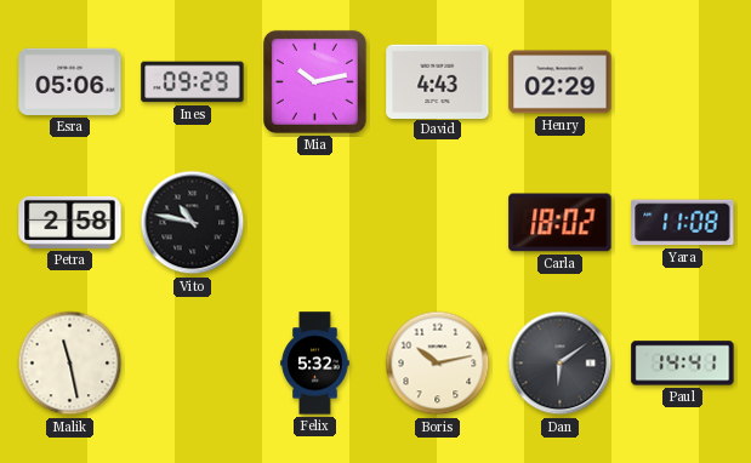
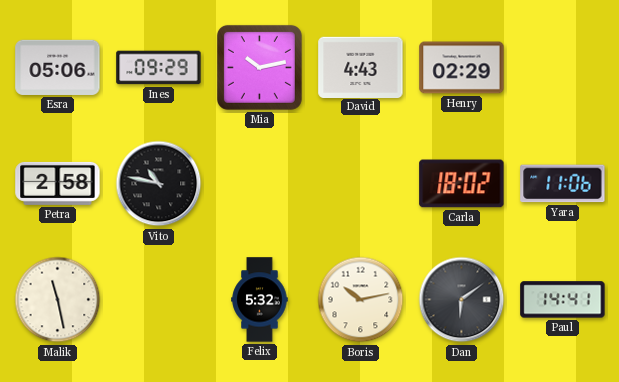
Yara: 11:08 -> 11:06
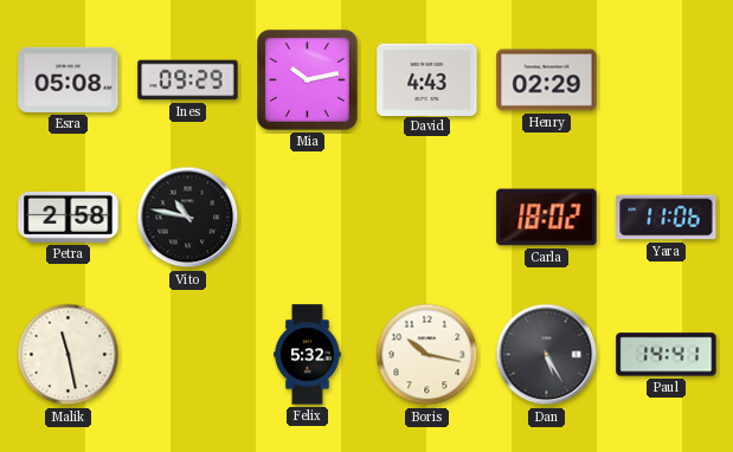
Esra: 05:06 -> 05:08
Boris: 10:13 -> 10:17
Dan: 6:09 -> 5:25
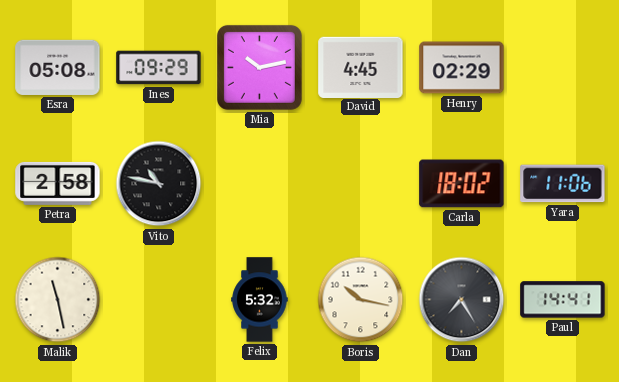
David: 4:43 -> 4:45
Dan: 5:25 -> 7:25
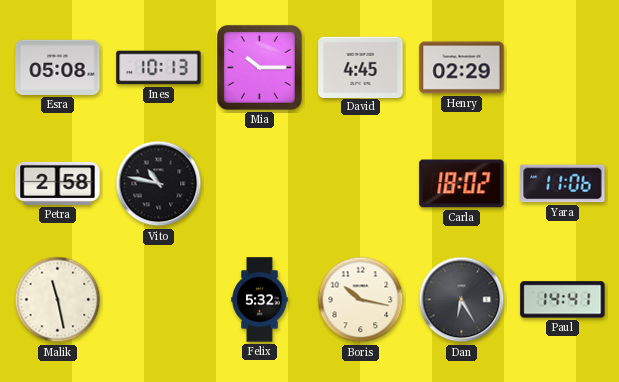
Ines: 09:29 -> 10:13
Mia: 10:13 -> 10:15
Dan: 7:25 -> 6:25
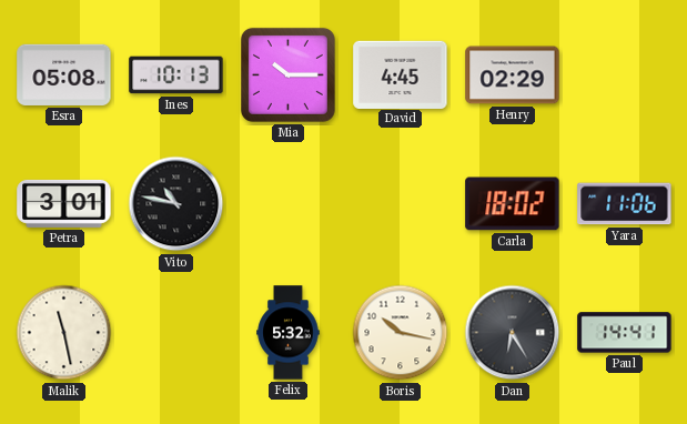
Petra: 2:58 -> 3:01
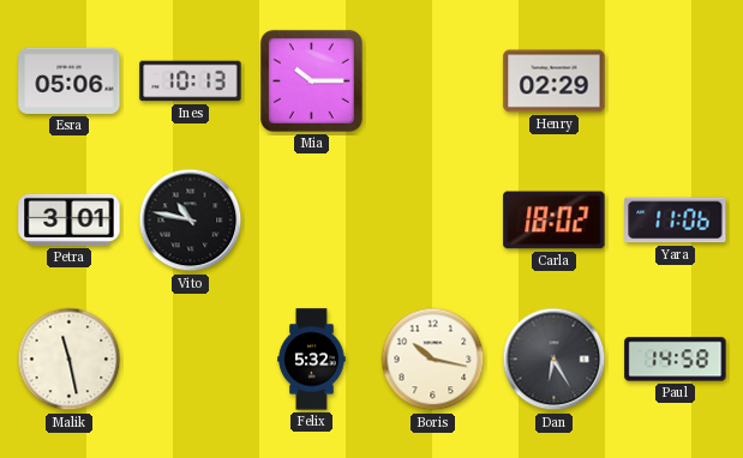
Esra: 05:08 -> 05:06
David: 4:45 -> none
Paul: 14:41 -> 14:58
